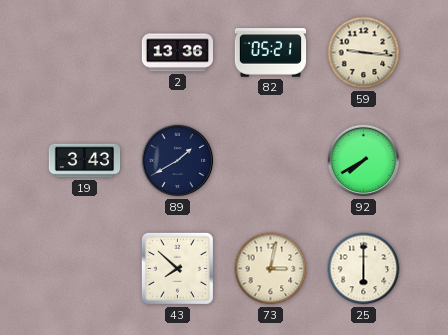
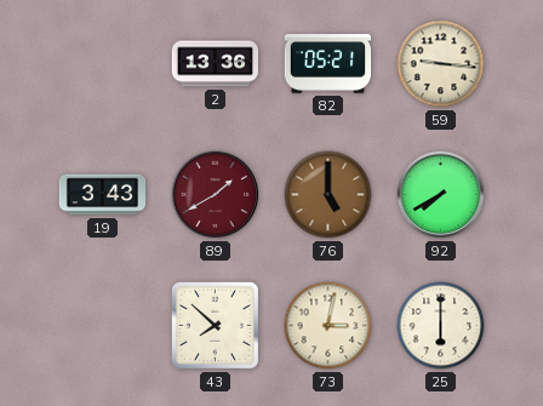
89 dial: navy -> burgundy
76: none -> 5:00
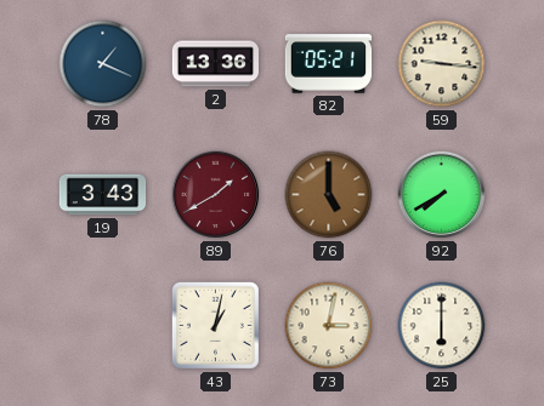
78: none -> 1:19
43: 7:52 -> 1:02
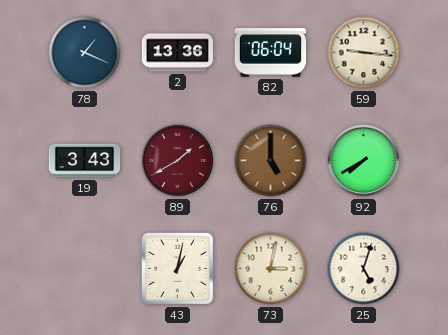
82: 05:21 -> 06:04
25: 6:00 -> 5:03
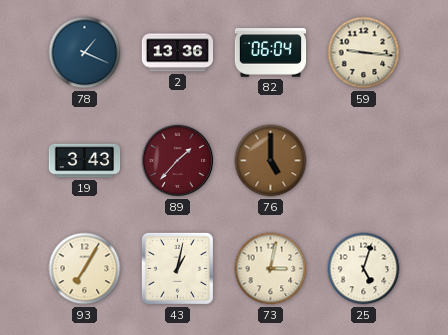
89: 1:40 -> 1:37
92: 7:40 -> none
93: none -> 7:05
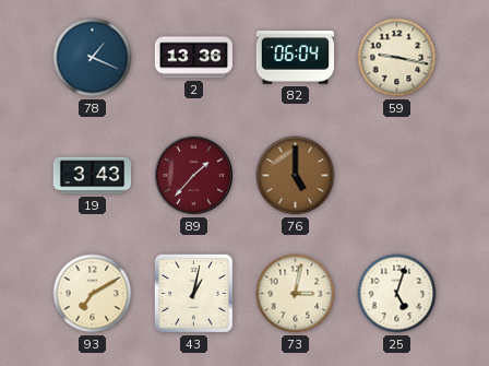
59: 9:16 -> 9:17
93: 7:05 -> 7:10
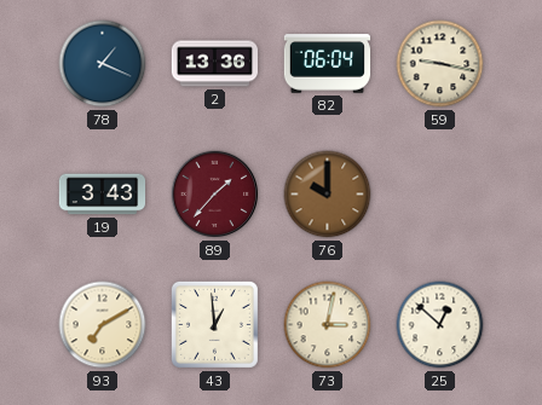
76: 5:00 -> 10:00
43: 1:02 -> 12:59
25: 5:03 -> 12:52
